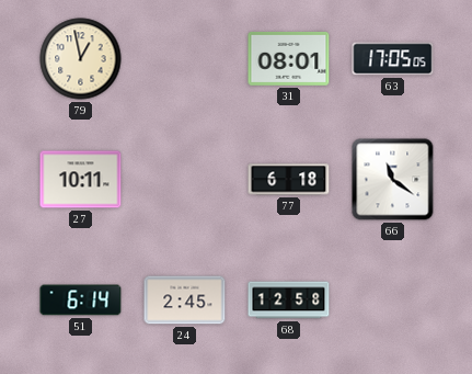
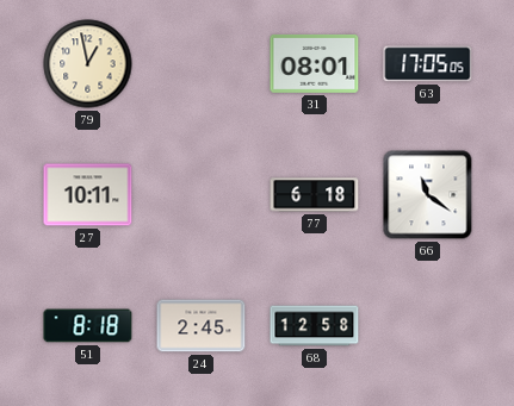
51: 6:14 -> 8:18
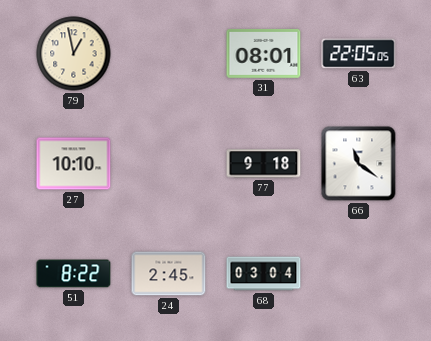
63: 17:05 -> 22:05
27: 10:11 -> 10:10
77: 6:18 -> 9:18
51: 8:18 -> 8:22
68: 12:58 -> 03:04
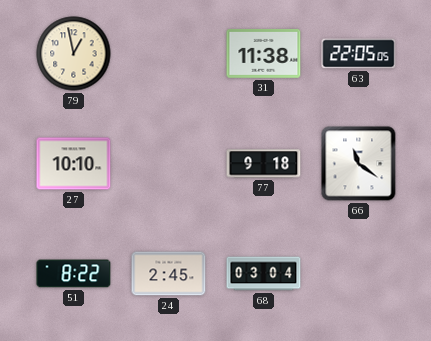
31: 08:01 -> 11:38
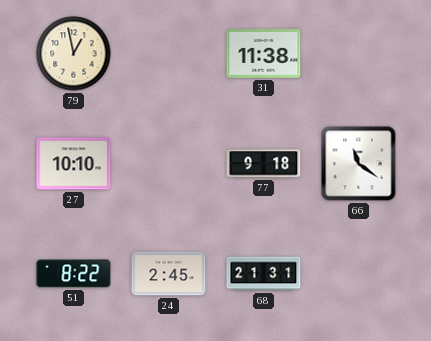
63: 22:05 -> none
68: 03:04 -> 21:31
